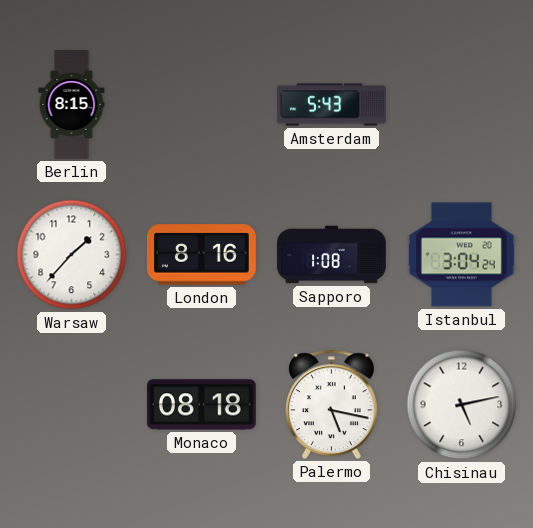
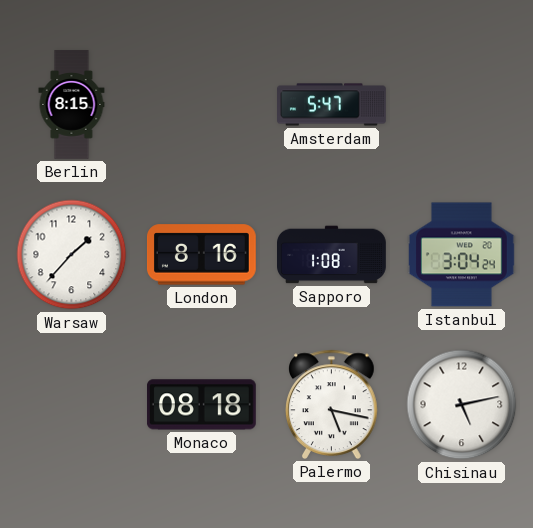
Amsterdam: 5:43 -> 5:47
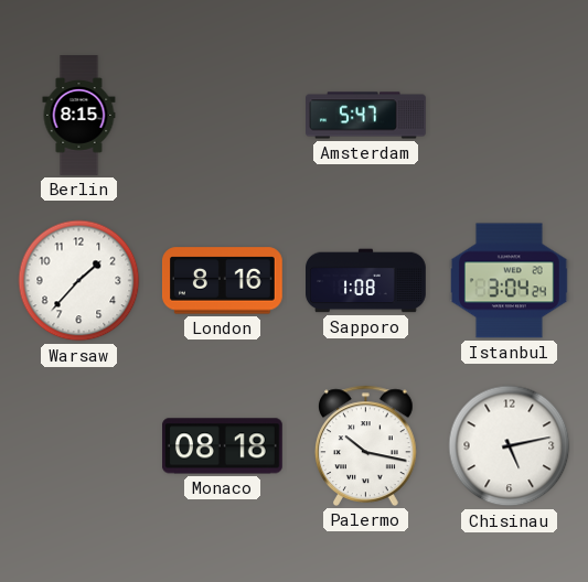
Palermo: 5:17 -> 10:17
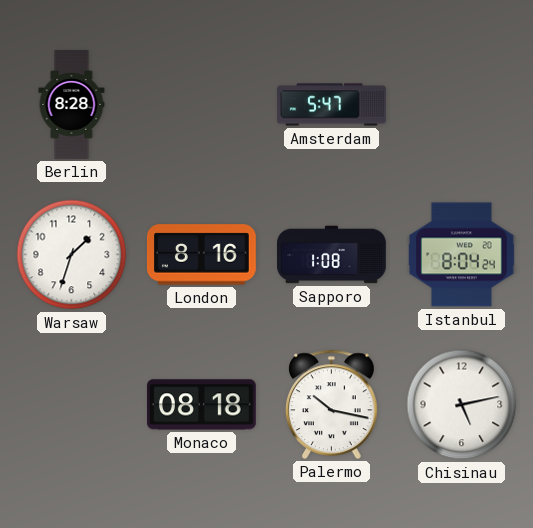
Berlin: 8:15 -> 8:28
Warsaw: 1:37 -> 1:33
Istanbul: 3:04 -> 8:04
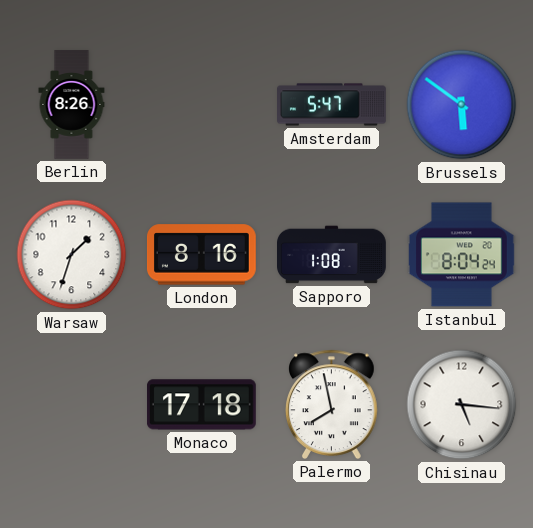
Berlin: 8:28 -> 8:26
Brussels: none -> 5:51
Monaco: 08:18 -> 17:18
Palermo: 10:17 -> 7:58
Chisinau: 5:13 -> 5:16
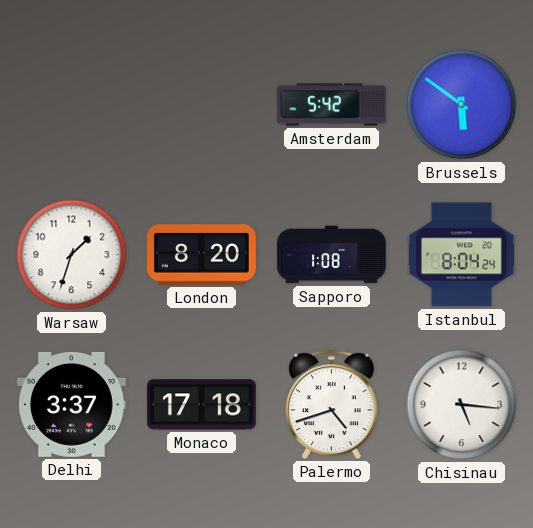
Berlin: 8:26 -> none
Amsterdam: 5:47 -> 5:42
London: 8:16 -> 8:20
Delhi: none -> 3:37
Palermo: 7:58 -> 4:42
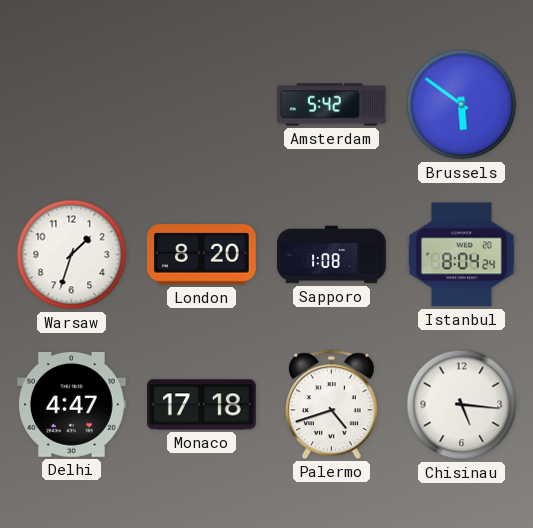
Delhi: 3:37 -> 4:47
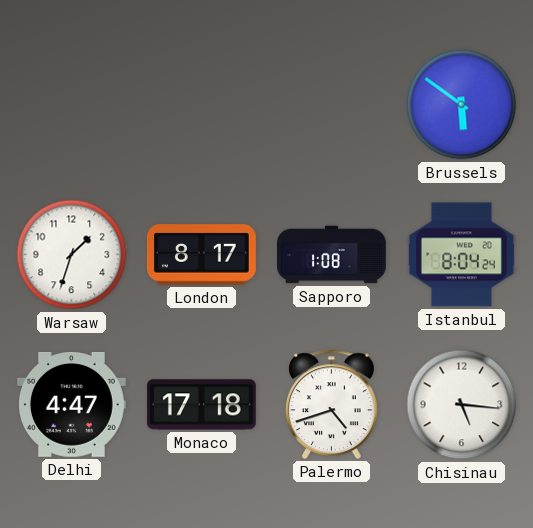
Amsterdam: 5:42 -> none
London: 8:20 -> 8:17
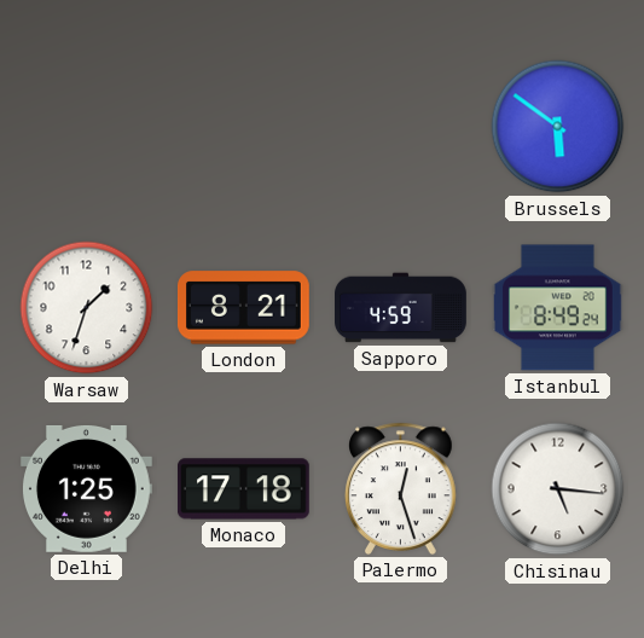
London: 8:17 -> 8:21
Sapporo: 1:08 -> 4:59
Istanbul: 8:04 -> 8:49
Delhi: 4:47 -> 1:25
Palermo: 4:42 -> 12:27
